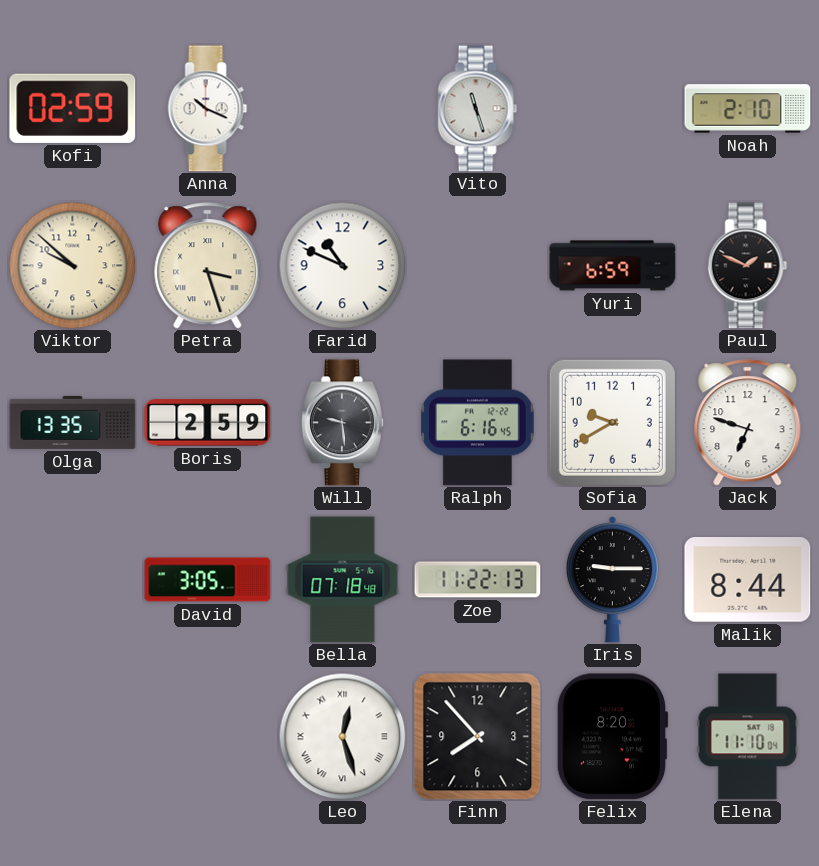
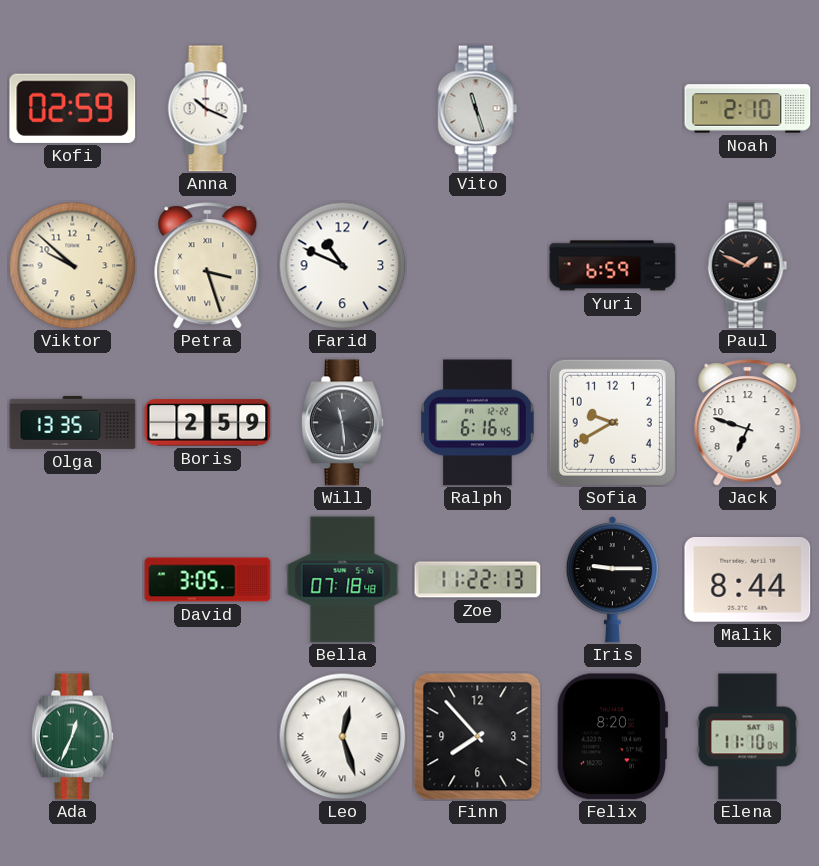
Will: 9:29 -> 11:29
Ada: none -> 12:34
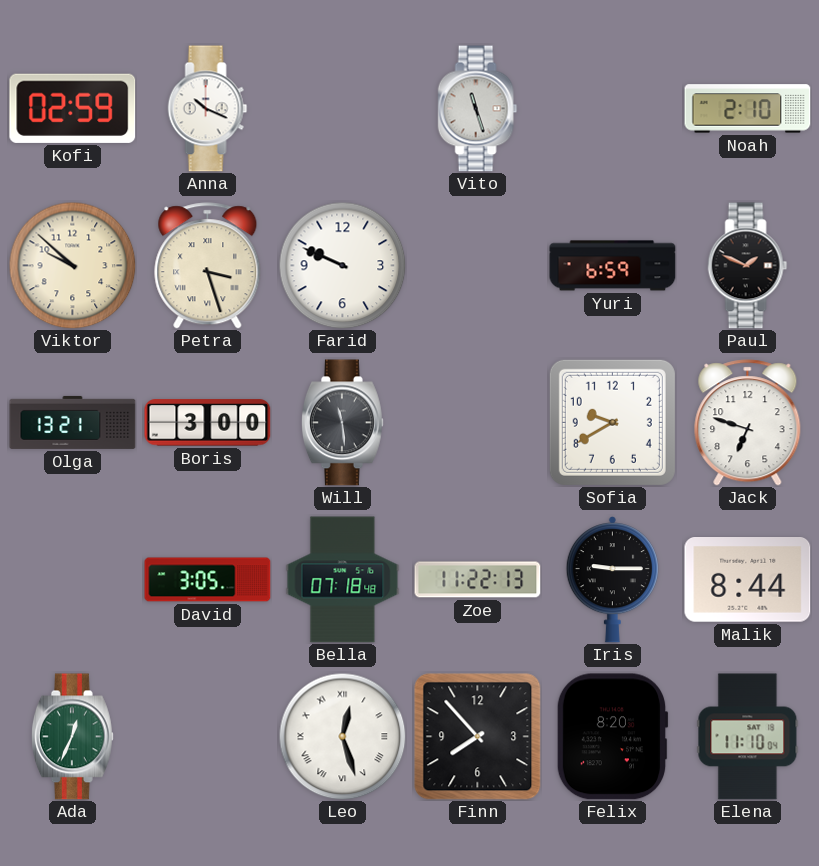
Farid: 10:49 -> 9:49
Olga: 13:35 -> 13:21
Boris: 2:59 -> 3:00
Ralph: 6:16 -> none
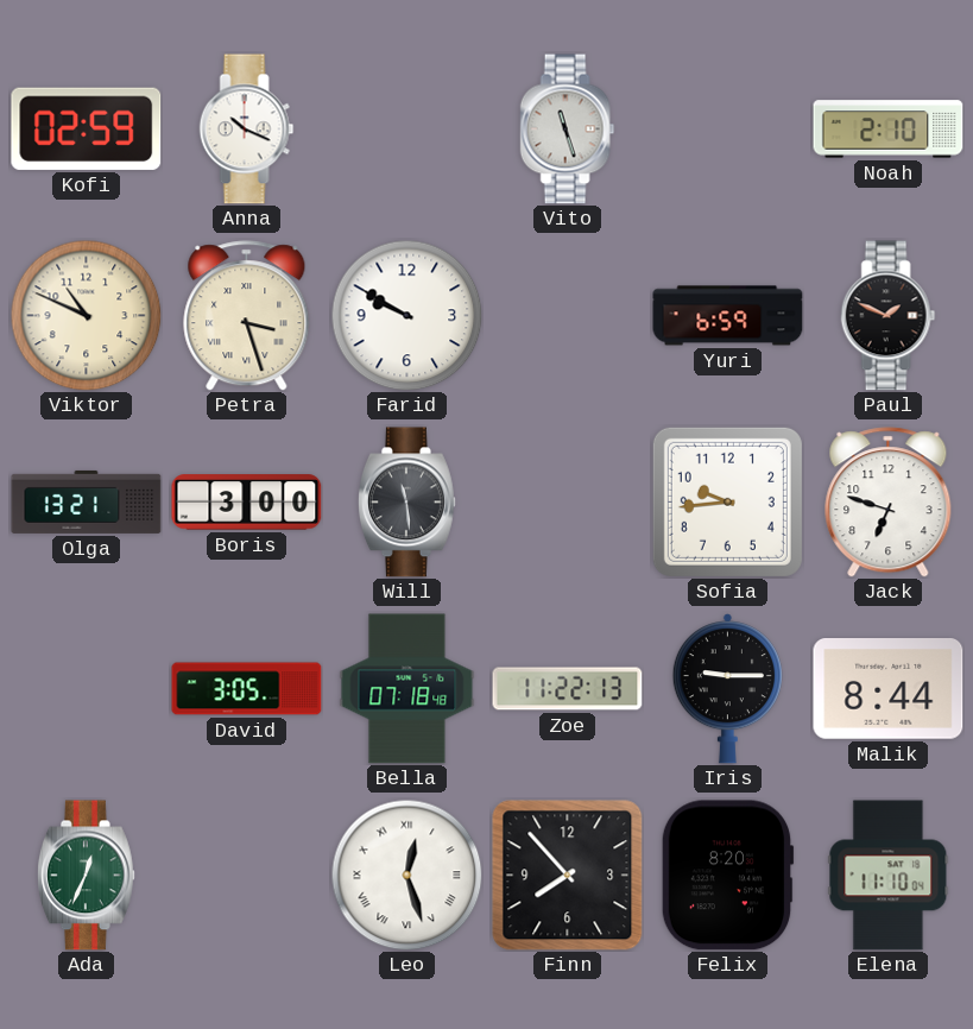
Viktor: 9:52 -> 10:49
Farid: 9:49 -> 9:50
Sofia: 9:40 -> 9:44
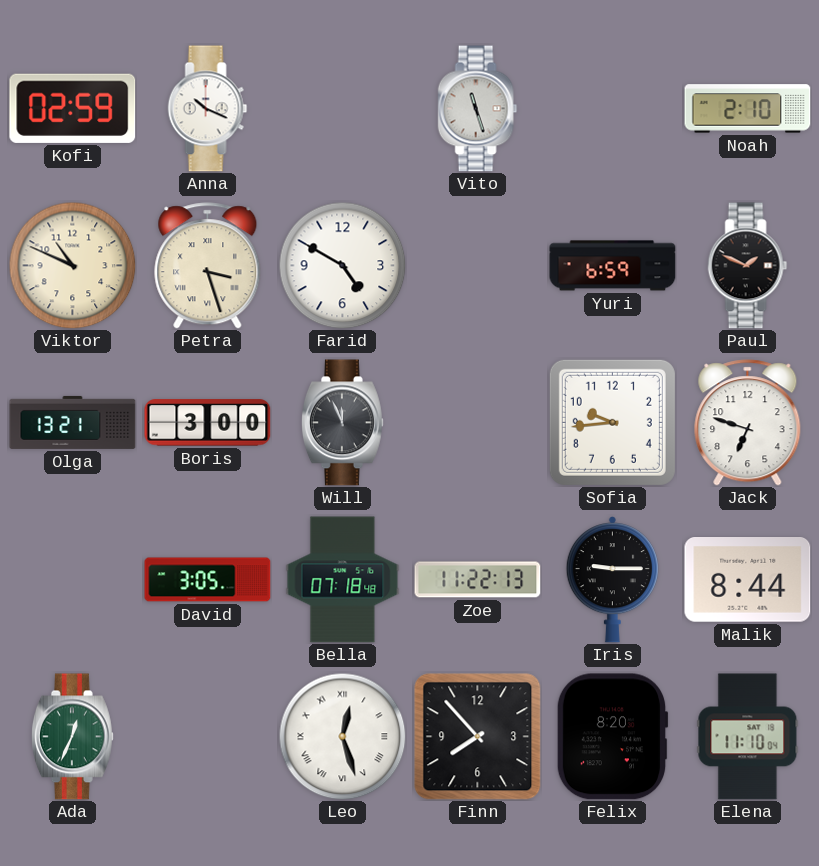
Farid: 9:50 -> 4:50
Will: 11:29 -> 11:56
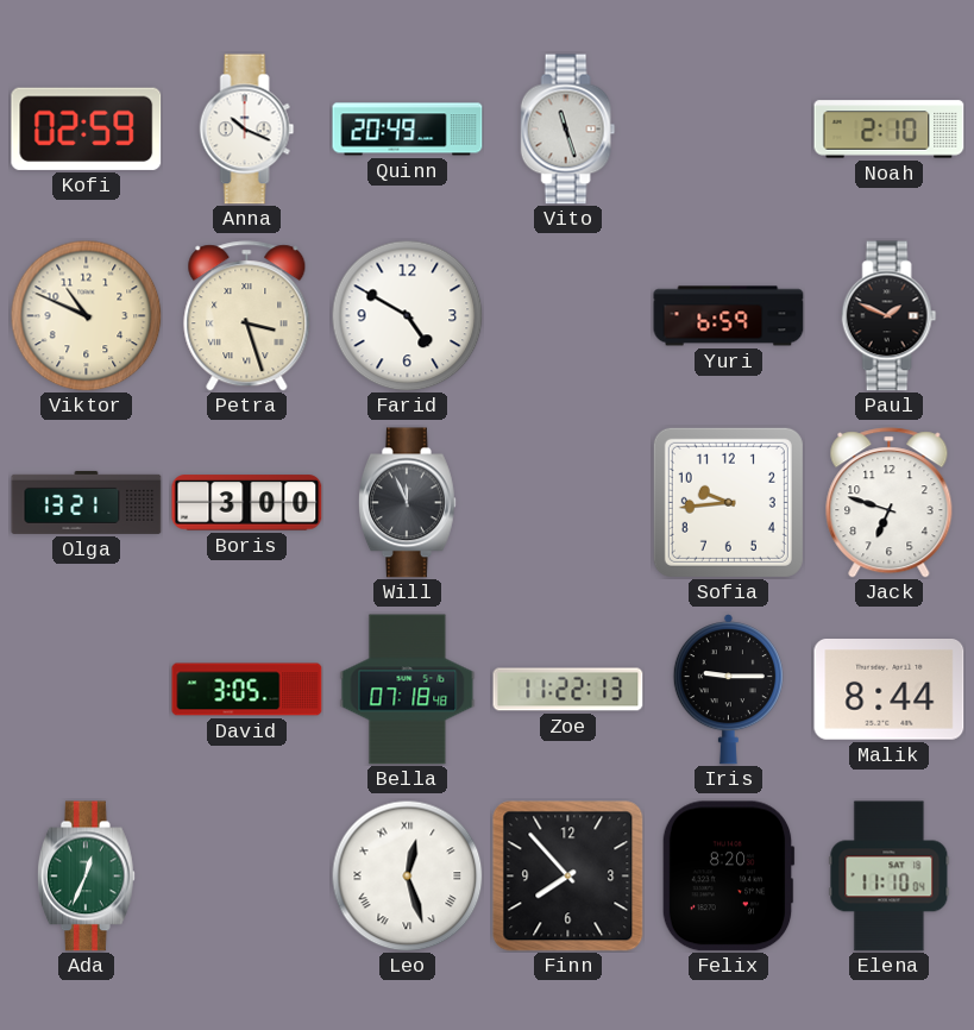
Quinn: none -> 20:49
